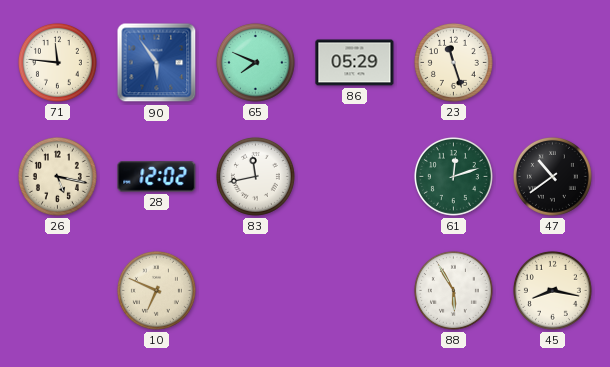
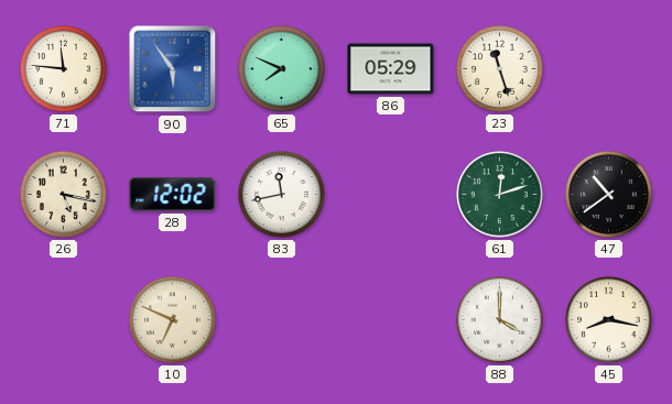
88: 5:55 -> 4:00
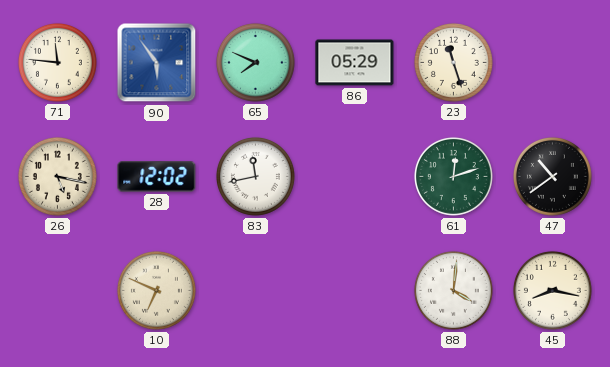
88: 4:00 -> 4:01
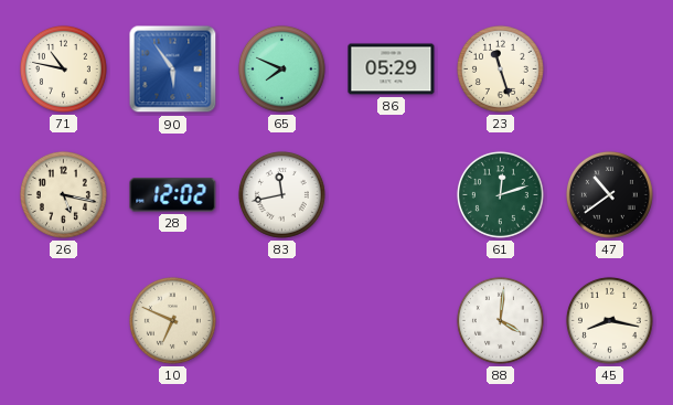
71: 11:46 -> 10:47
